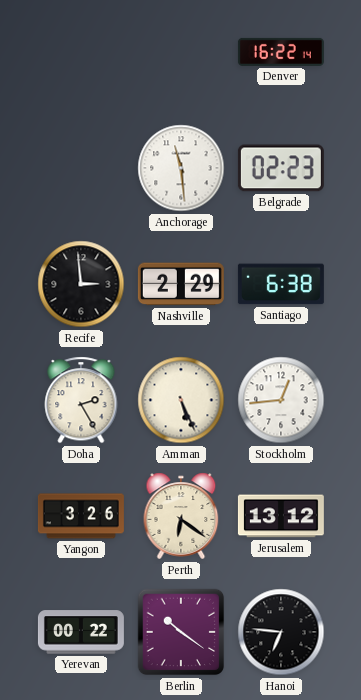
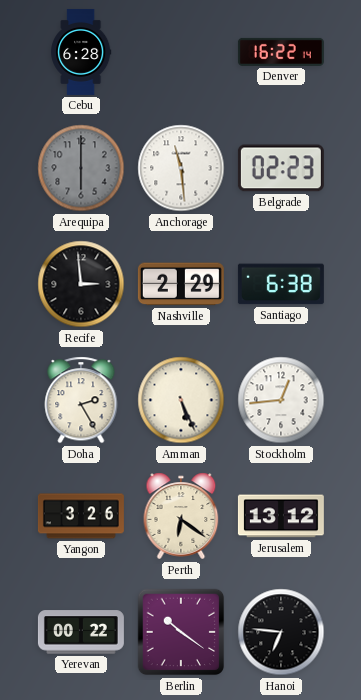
Cebu: none -> 6:28
Arequipa: none -> 6:00
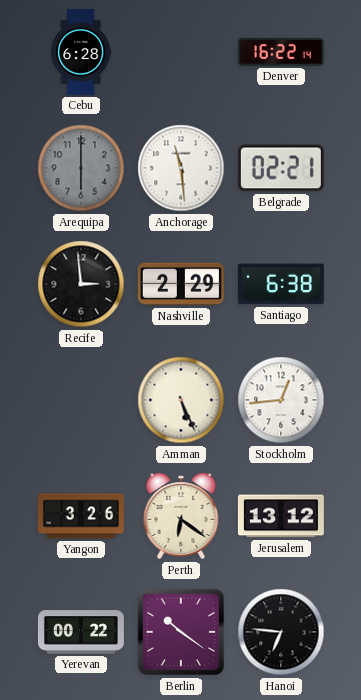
Belgrade: 02:23 -> 02:21
Doha: 2:25 -> none
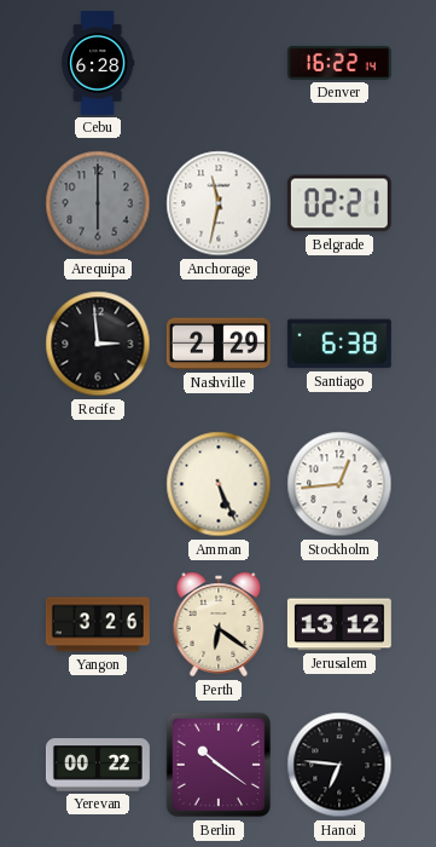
Anchorage: 11:29 -> 11:32
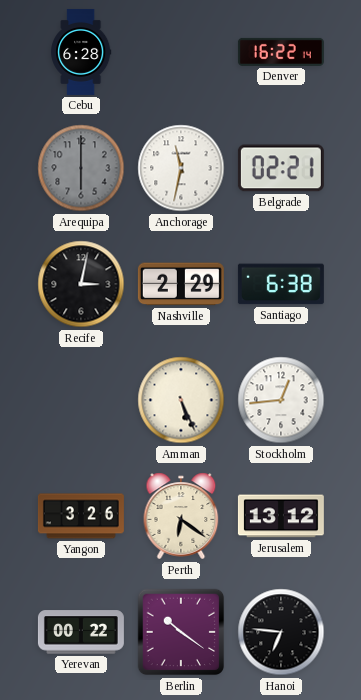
Recife: 2:59 -> 3:02
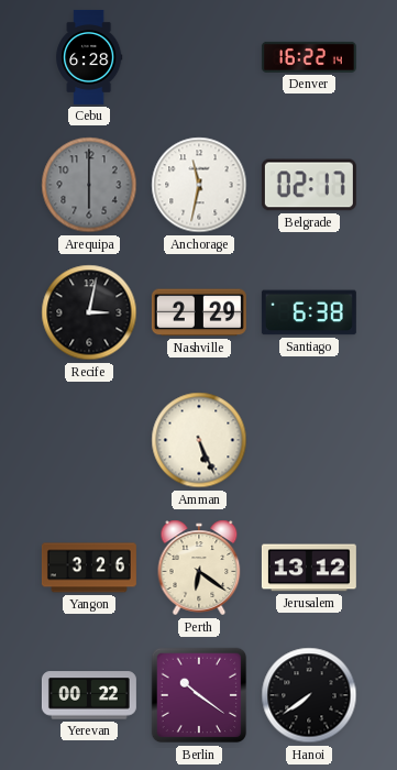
Belgrade: 02:21 -> 02:17
Stockholm: 12:44 -> none
Hanoi: 6:46 -> 7:39
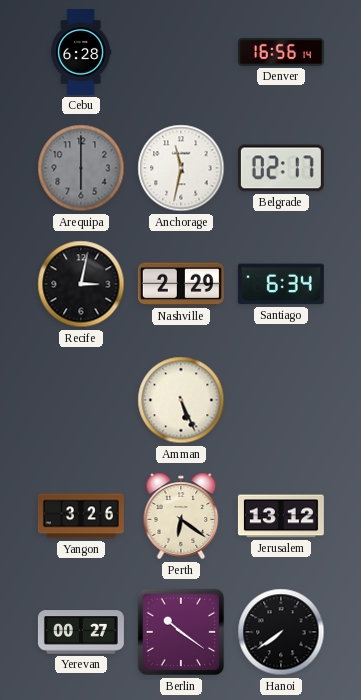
Denver: 16:22 -> 16:56
Santiago: 6:38 -> 6:34
Yerevan: 00:22 -> 00:27
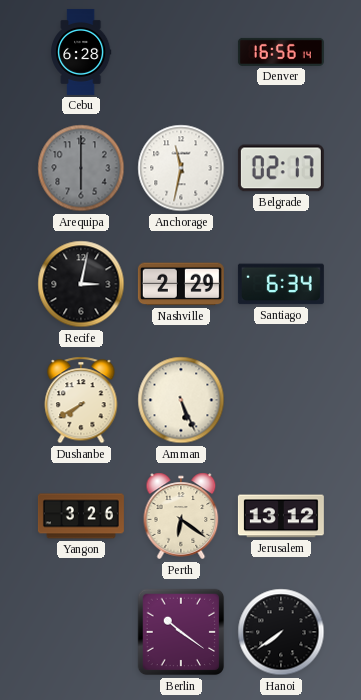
Dushanbe: none -> 7:40
Yerevan: 00:27 -> none
